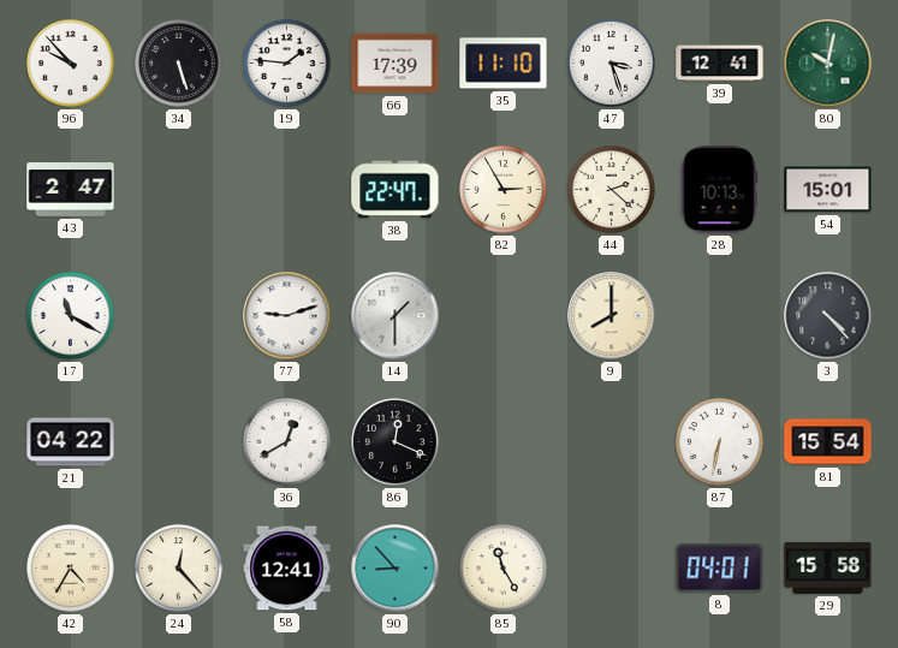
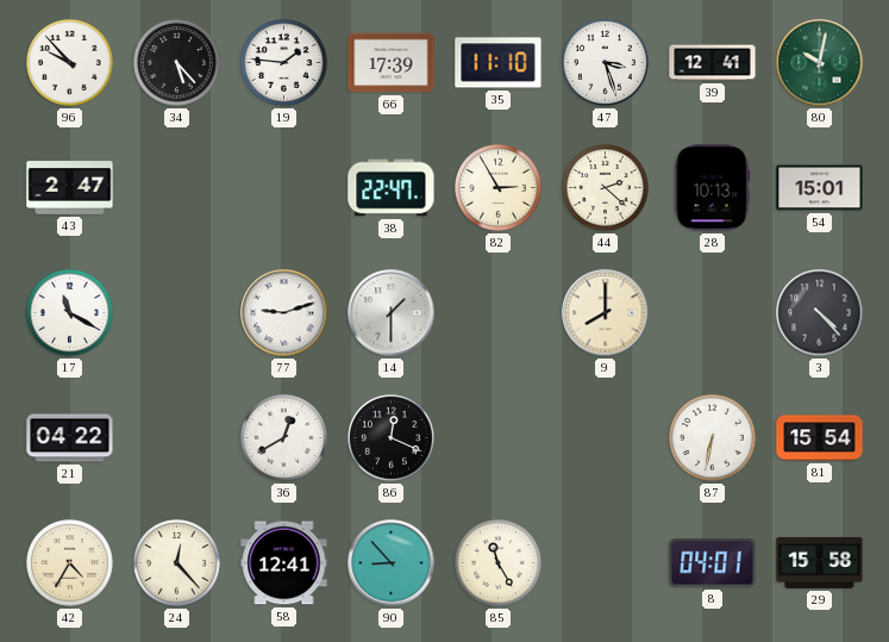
34: 5:27 -> 5:23
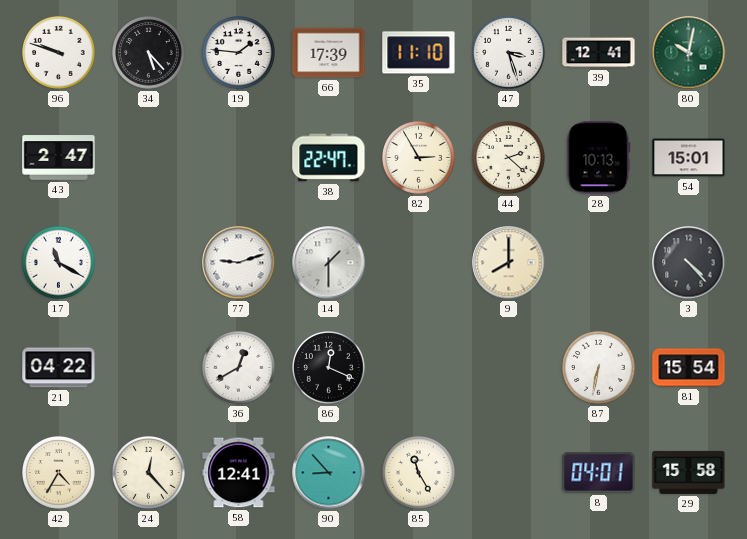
96: 9:53 -> 9:48
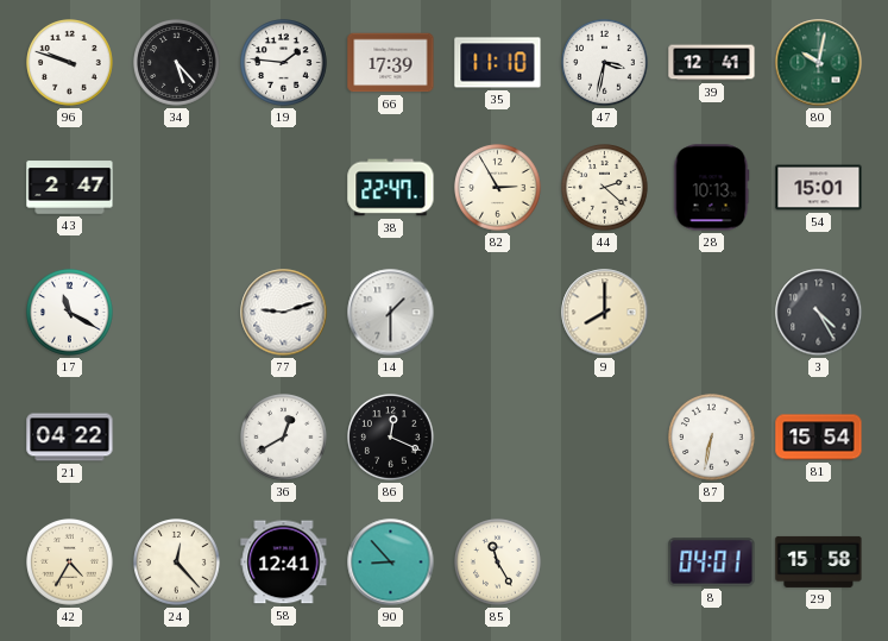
47: 3:27 -> 3:32
3: 4:23 -> 4:25
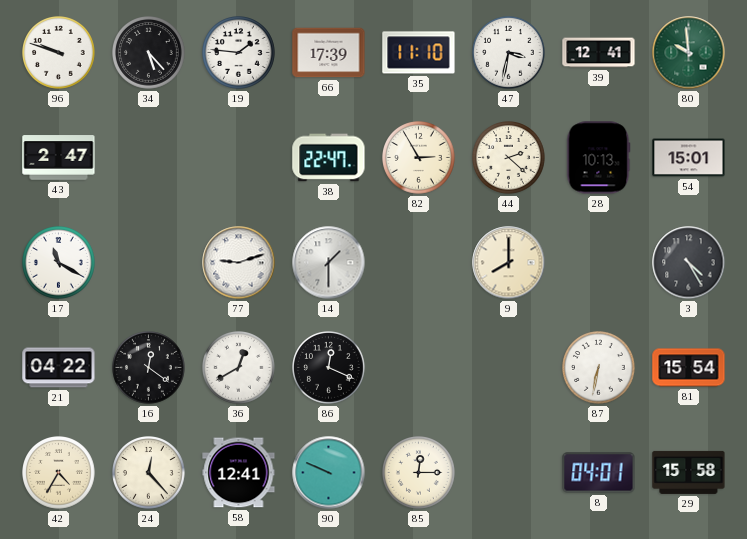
80: 10:02 -> 9:59
16: none -> 12:21
90: 8:53 -> 9:49
85: 11:25 -> 12:15
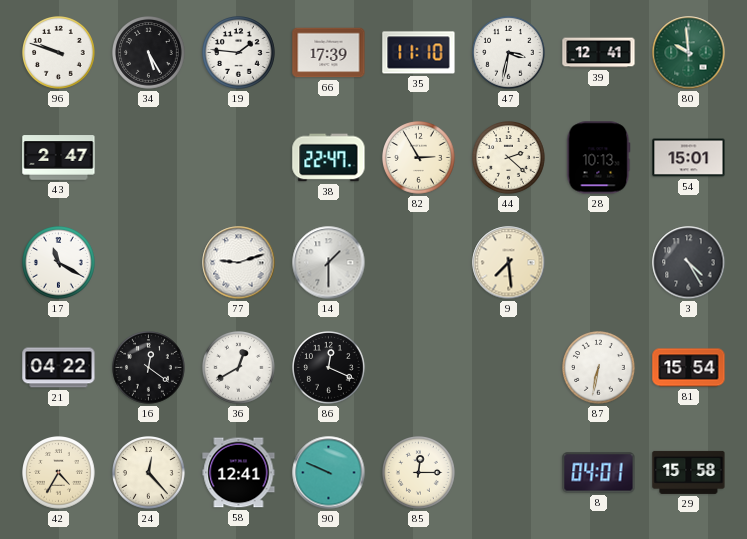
34: 5:23 -> 5:25
9: 8:00 -> 7:29
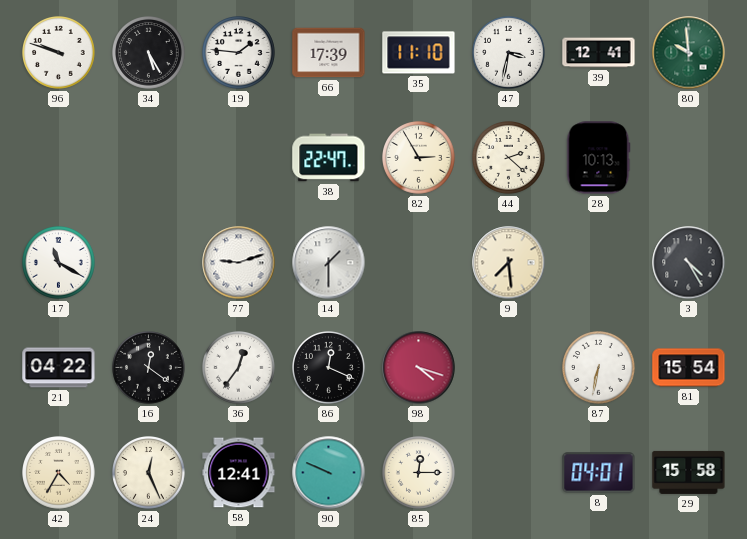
43: 2:47 -> none
54: 15:01 -> none
36: 12:40 -> 12:36
98: none -> 4:18
24: 12:23 -> 12:26
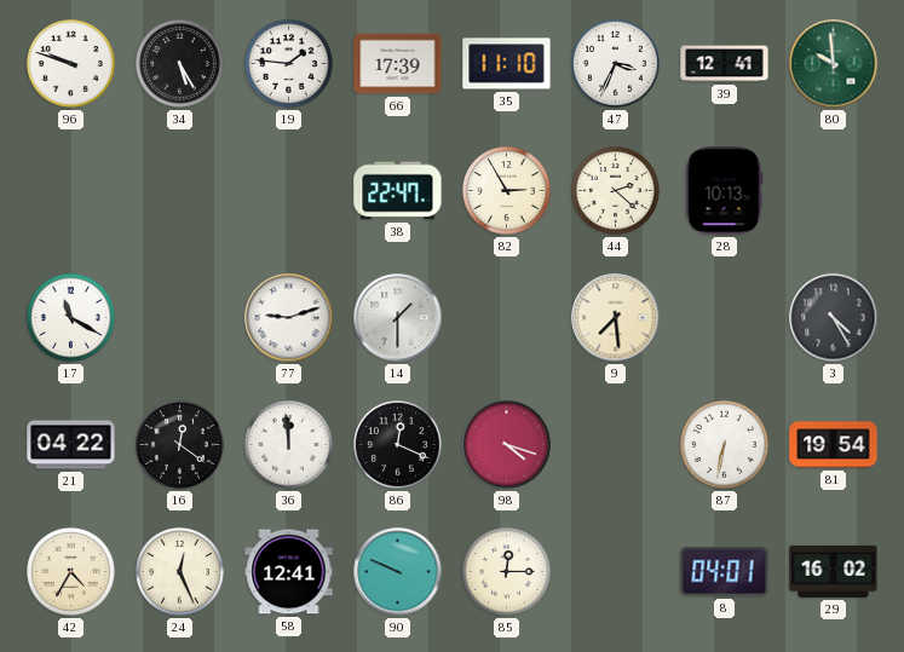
47: 3:32 -> 3:34
36: 12:36 -> 11:59
81: 15:54 -> 19:54
29: 15:58 -> 16:02
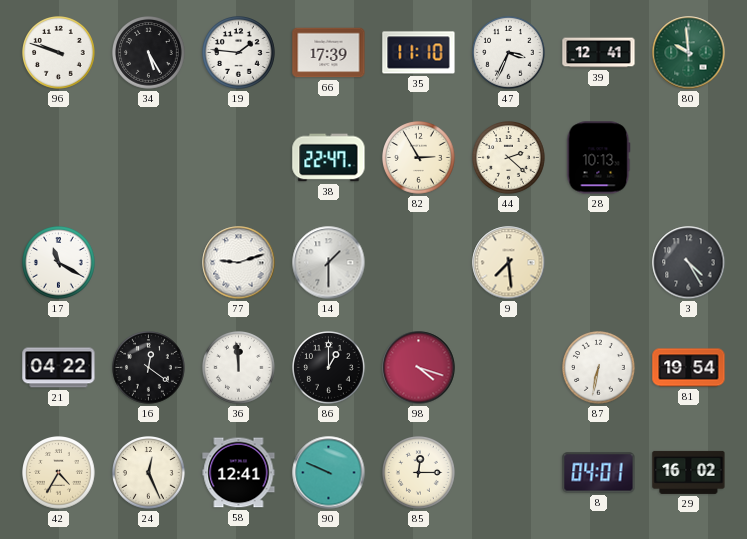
86: 12:19 -> 1:00
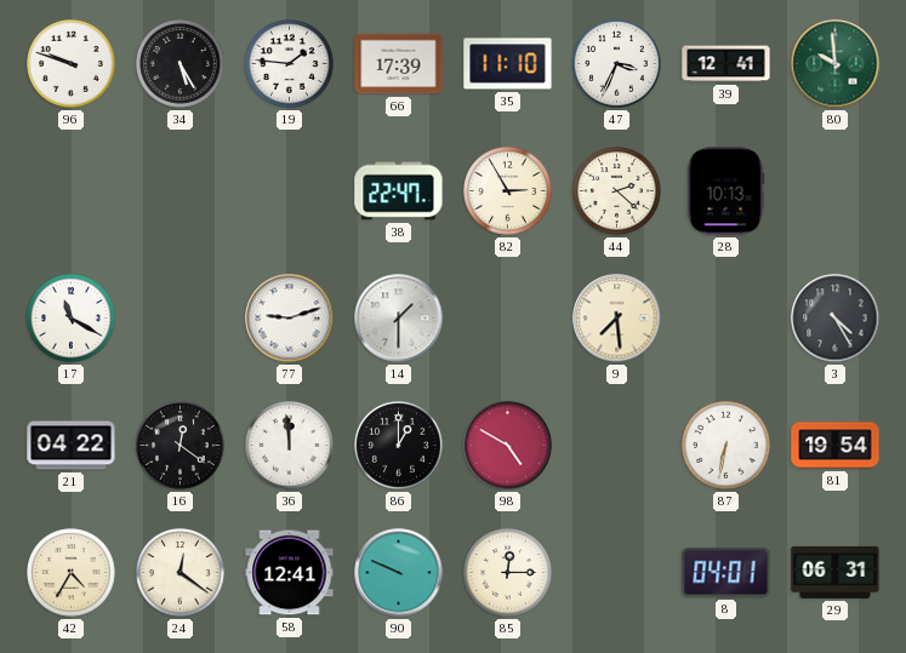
98: 4:18 -> 4:50
24: 12:26 -> 12:21
29: 16:02 -> 06:31
